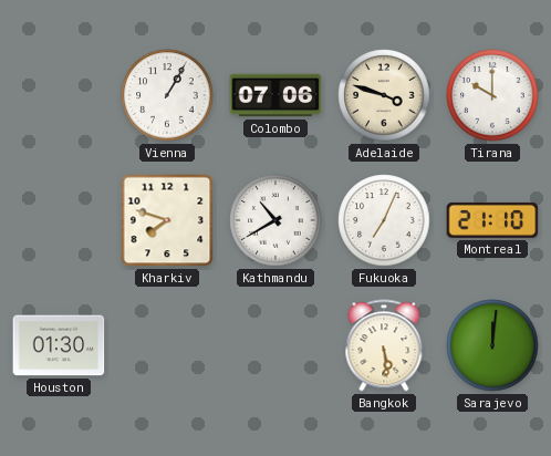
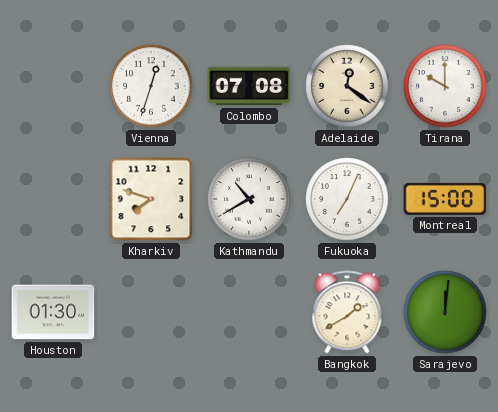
Vienna: 1:05 -> 12:33
Colombo: 07:06 -> 07:08
Adelaide: 3:48 -> 12:21
Montreal: 21:10 -> 15:00
Bangkok: 5:29 -> 1:40
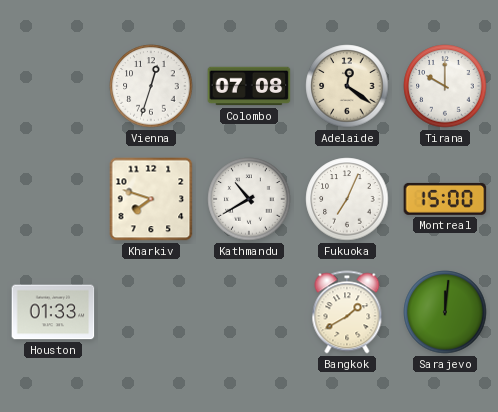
Houston: 01:30 -> 01:33
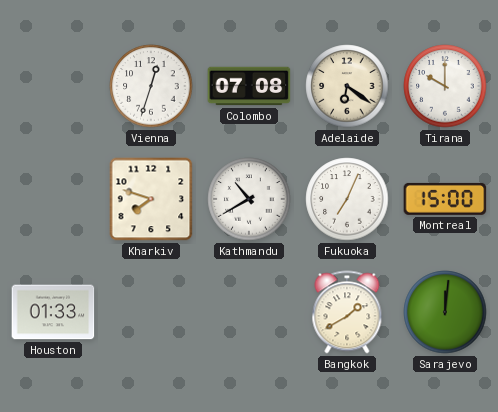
Adelaide: 12:21 -> 6:21
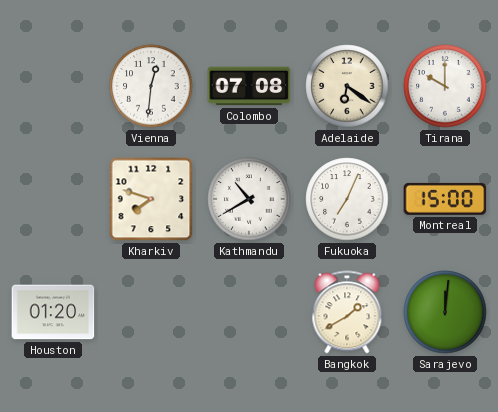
Vienna: 12:33 -> 12:31
Houston: 01:33 -> 01:20
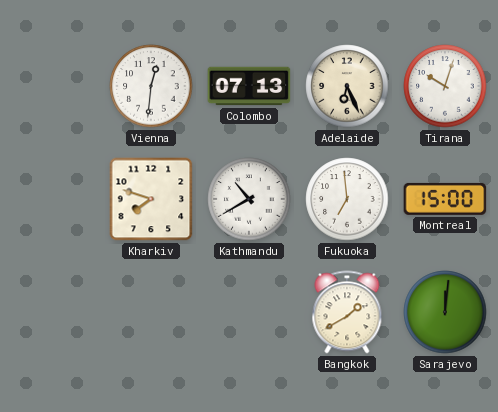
Colombo: 07:08 -> 07:13
Adelaide: 6:21 -> 6:26
Tirana: 10:00 -> 10:03
Fukuoka: 7:04 -> 6:59
Houston: 01:20 -> none
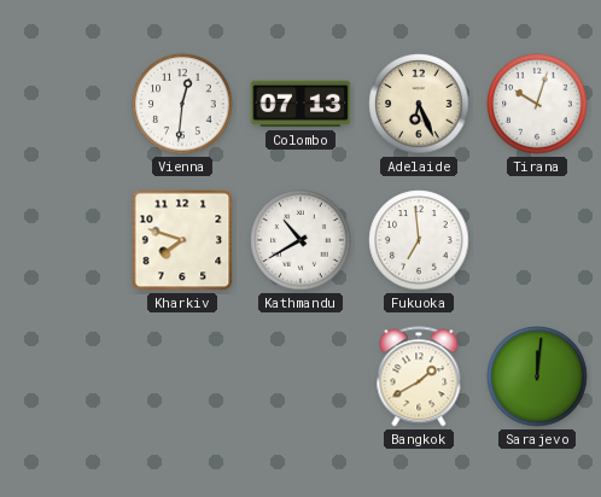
Montreal: 15:00 -> none
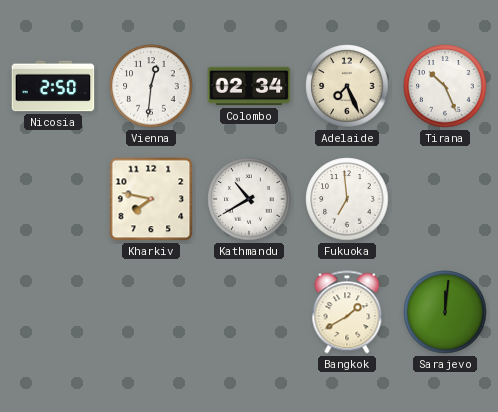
Nicosia: none -> 2:50
Colombo: 07:13 -> 02:34
Adelaide: 6:26 -> 7:26
Tirana: 10:03 -> 10:26
Kharkiv: 7:48 -> 7:47
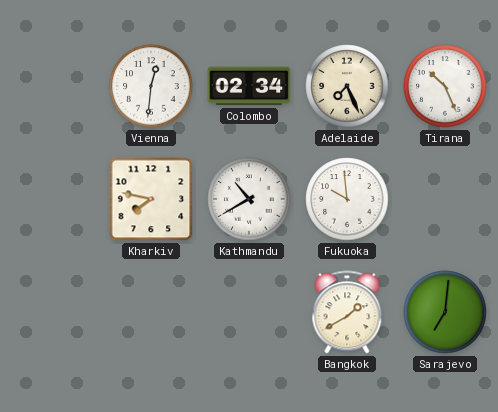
Nicosia: 2:50 -> none
Fukuoka: 6:59 -> 9:59
Sarajevo: 12:01 -> 7:01
